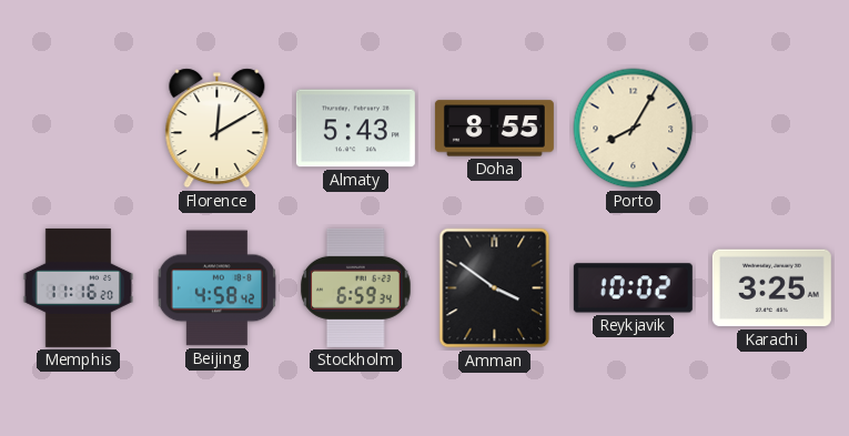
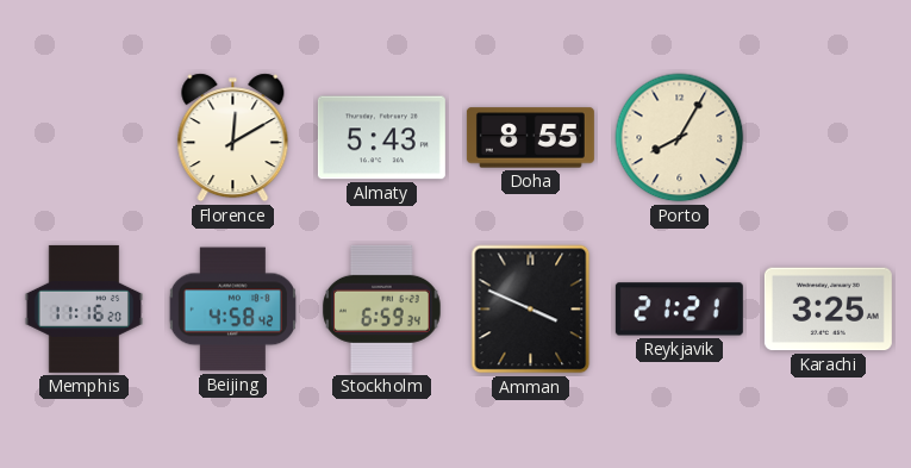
Amman: 3:51 -> 3:49
Reykjavik: 10:02 -> 21:21
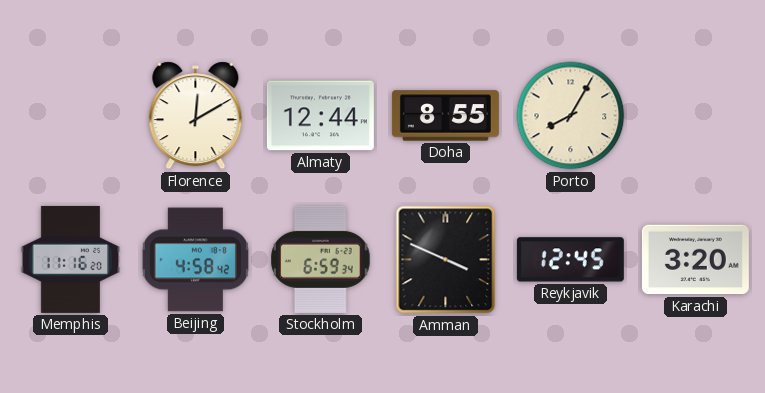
Almaty: 5:43 -> 12:44
Reykjavik: 21:21 -> 12:45
Karachi: 3:25 -> 3:20
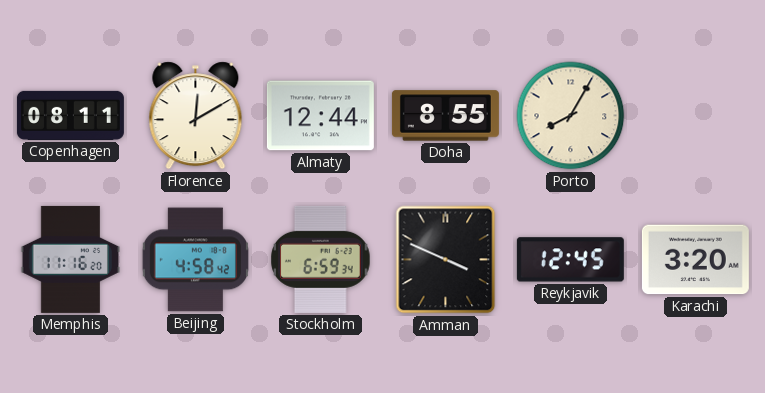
Copenhagen: none -> 08:11
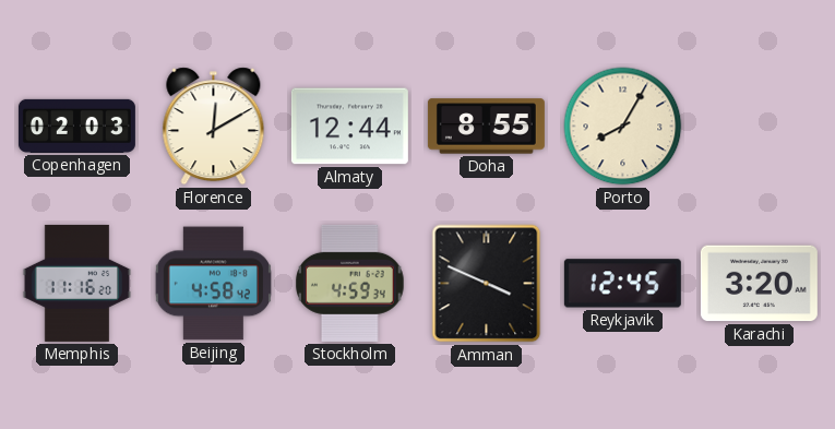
Copenhagen: 08:11 -> 02:03
Stockholm: 6:59 -> 4:59
